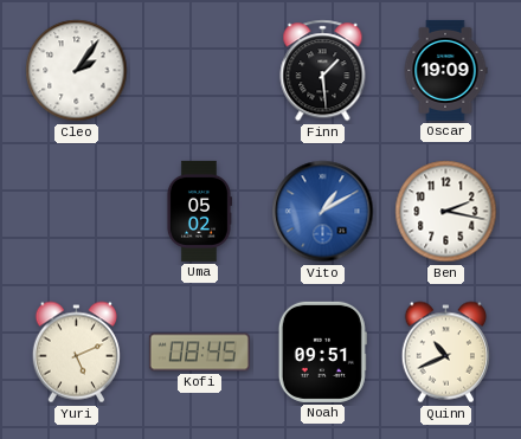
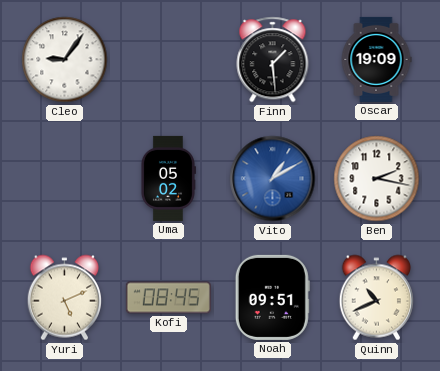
Cleo: 2:06 -> 9:06
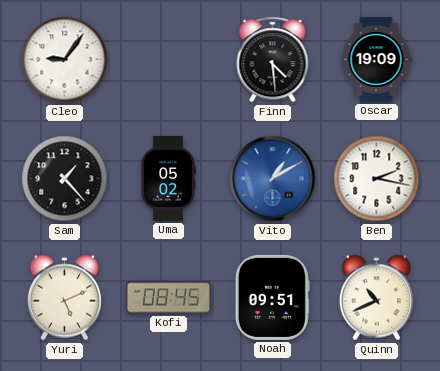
Finn: 1:29 -> 4:29
Sam: none -> 1:23
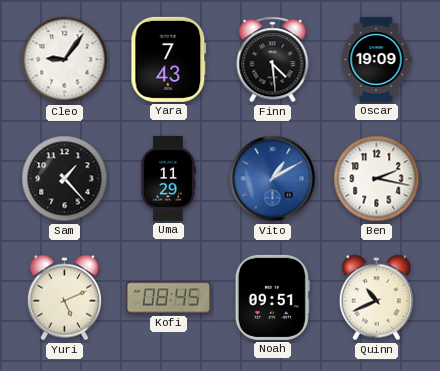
Yara: none -> 7:43
Uma: 05:02 -> 11:29
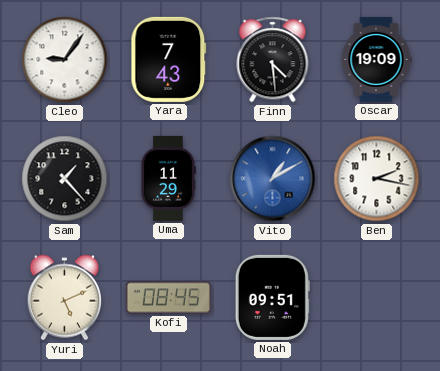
Quinn: 10:41 -> none
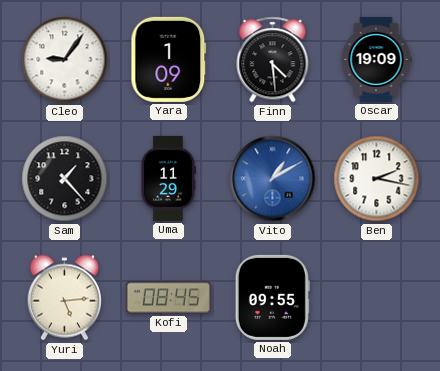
Yara: 7:43 -> 1:09
Yuri: 5:11 -> 5:14
Noah: 09:51 -> 09:55
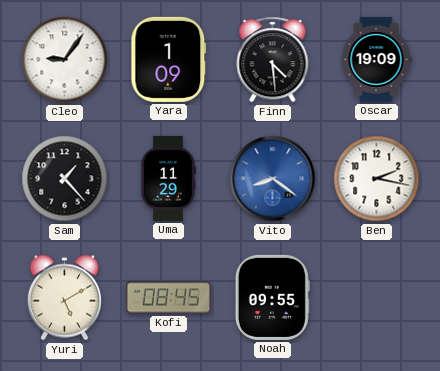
Vito: 1:10 -> 8:21
Yuri: 5:14 -> 5:10
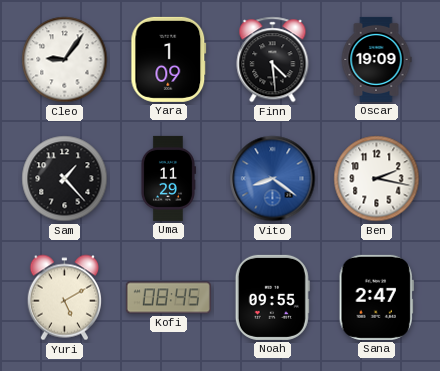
Sana: none -> 2:47
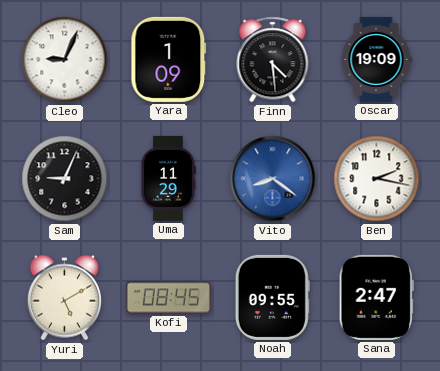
Cleo: 9:06 -> 9:04
Sam: 1:23 -> 9:04
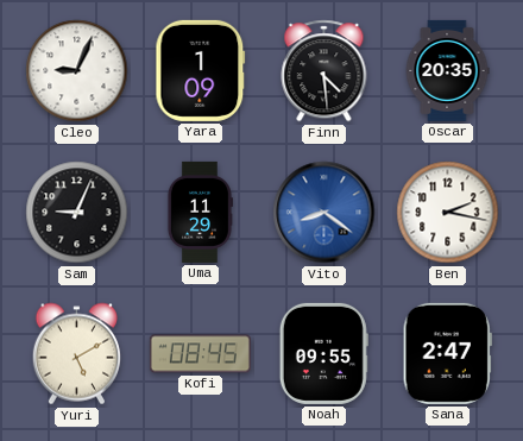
Oscar: 19:09 -> 20:35
